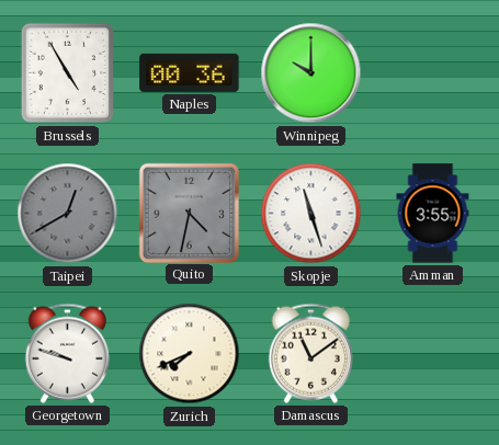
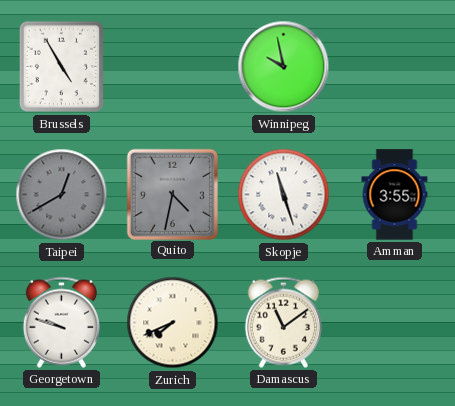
Naples: 00:36 -> none
Winnipeg: 10:00 -> 9:58
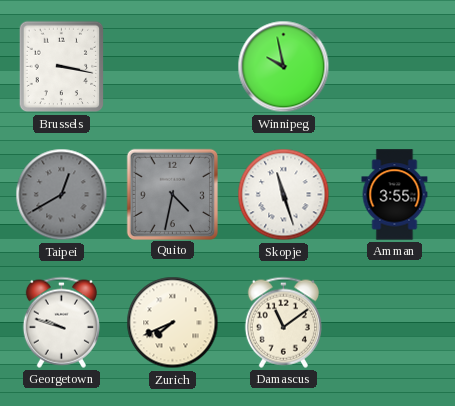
Brussels: 4:55 -> 3:17
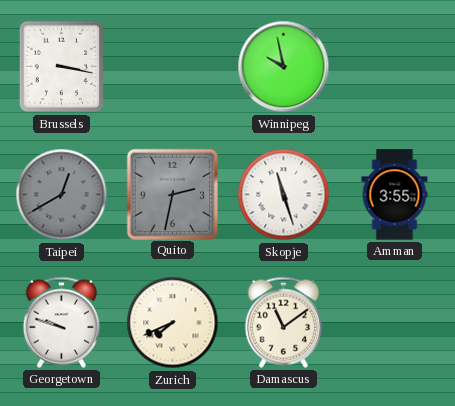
Quito: 4:32 -> 2:32
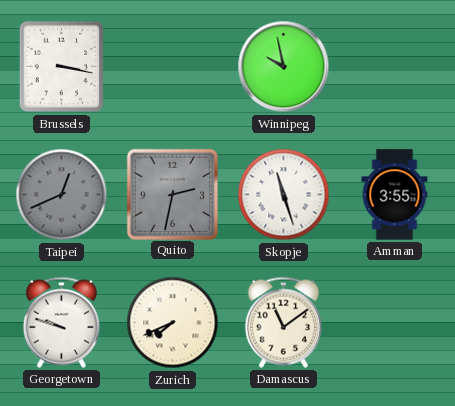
Taipei: 12:40 -> 12:41
